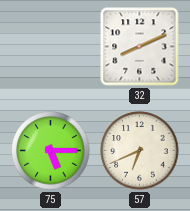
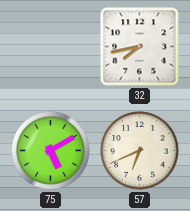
32: 8:11 -> 7:43
75: 5:15 -> 5:10
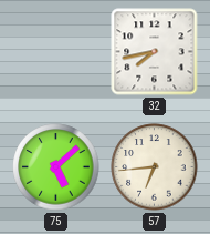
75: 5:10 -> 5:08
57: 6:41 -> 6:44
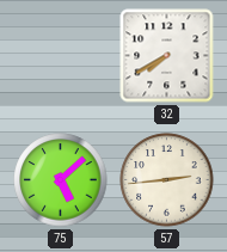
32: 7:43 -> 7:40
57: 6:44 -> 2:44
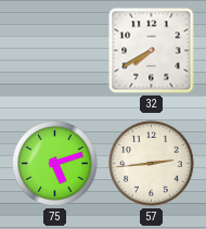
75: 5:08 -> 5:12
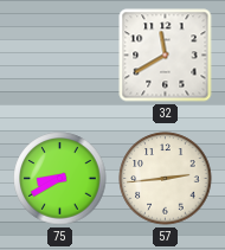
32: 7:40 -> 11:40
75: 5:12 -> 8:40
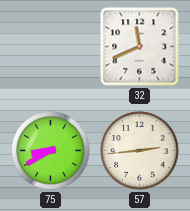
32: 11:40 -> 11:41
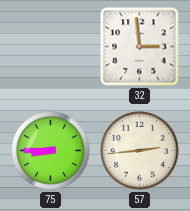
32: 11:41 -> 2:59
75: 8:40 -> 8:45
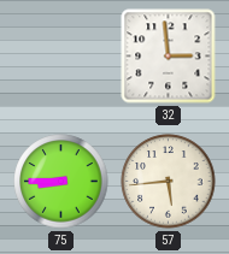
57: 2:44 -> 5:44
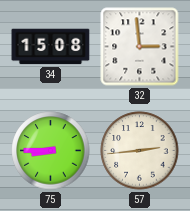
34: none -> 15:08
57: 5:44 -> 2:44
